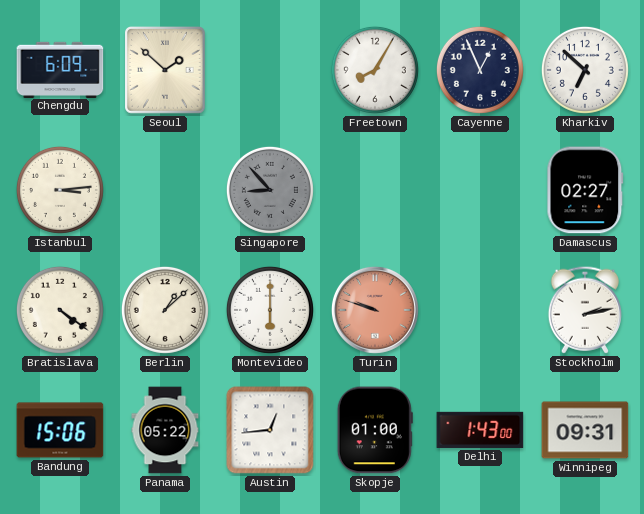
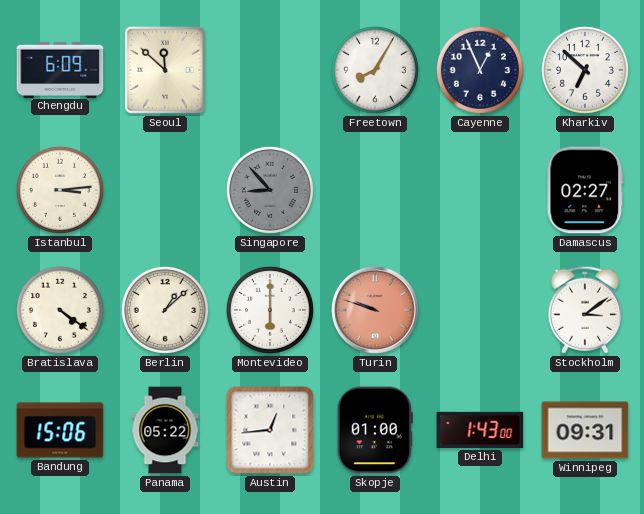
Seoul: 1:52 -> 11:52
Stockholm: 2:13 -> 3:09
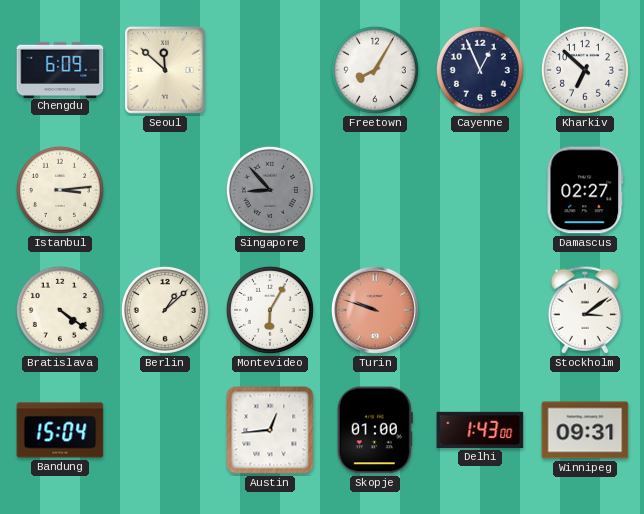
Montevideo: 6:00 -> 6:05
Bandung: 15:06 -> 15:04
Panama: 05:22 -> none
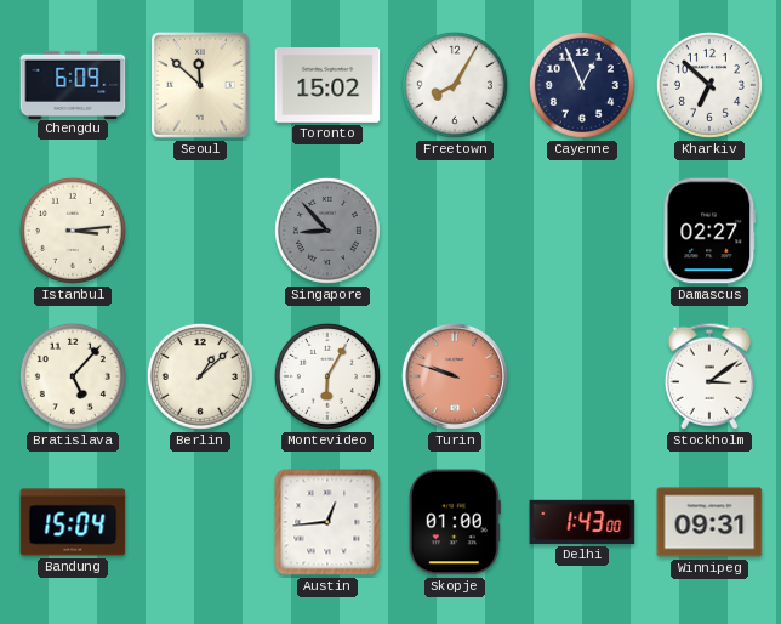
Toronto: none -> 15:02
Bratislava: 4:21 -> 5:07
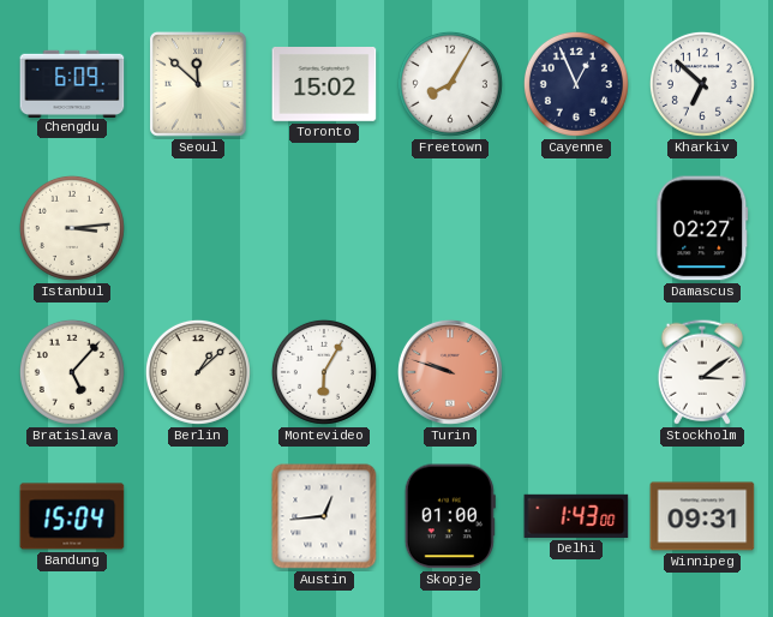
Singapore: 8:53 -> none
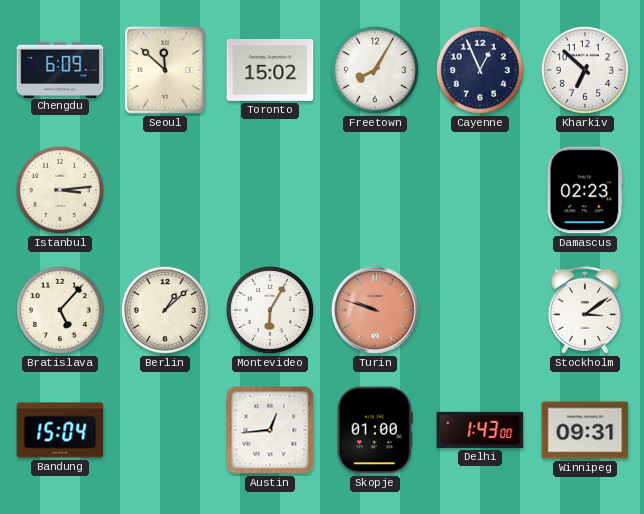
Damascus: 02:27 -> 02:23
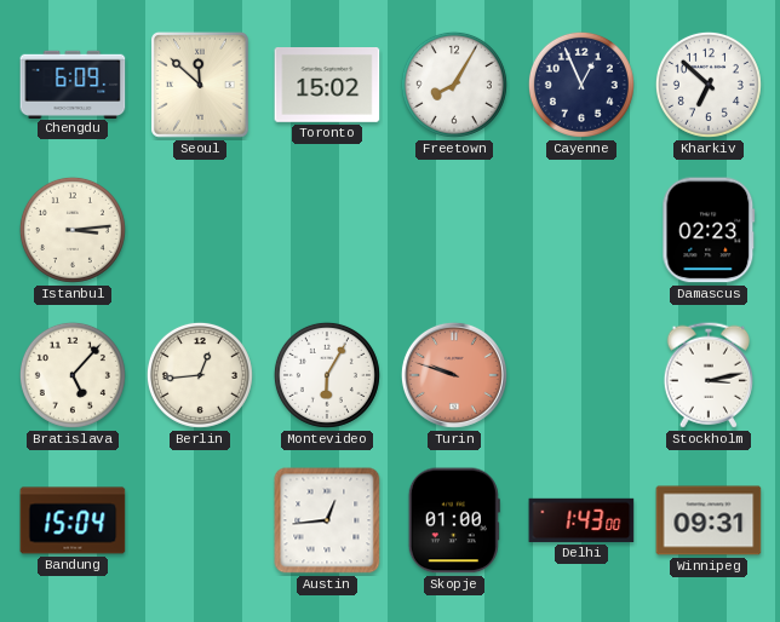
Berlin: 1:08 -> 12:44
Stockholm: 3:09 -> 3:13
